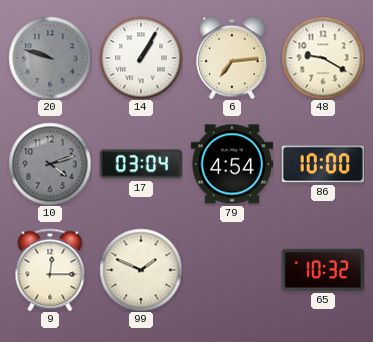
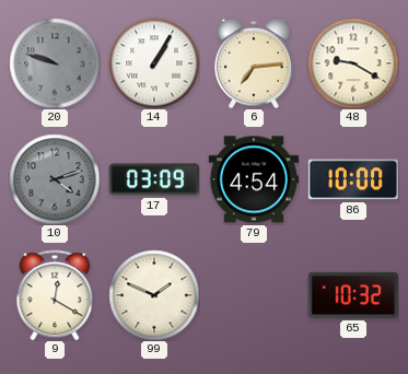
17: 03:04 -> 03:09
9: 12:15 -> 12:20
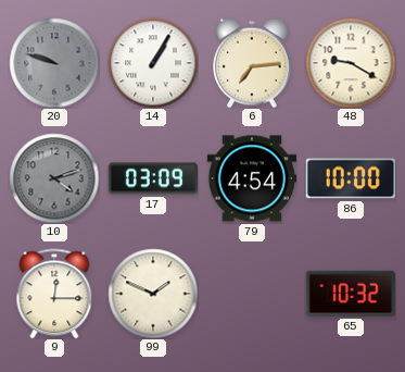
9: 12:20 -> 12:15
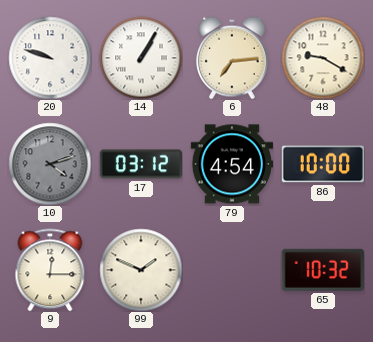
20 dial: grey -> white
17: 03:09 -> 03:12
